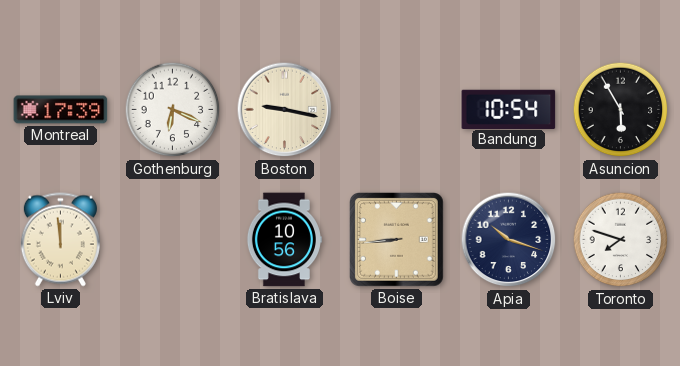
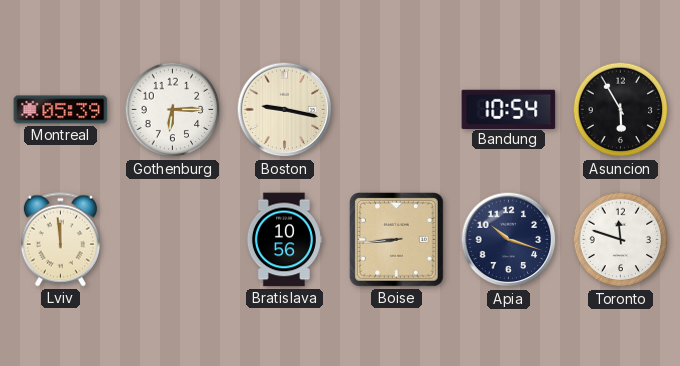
Montreal: 17:39 -> 05:39
Gothenburg: 6:19 -> 6:15
Toronto: 7:48 -> 11:48
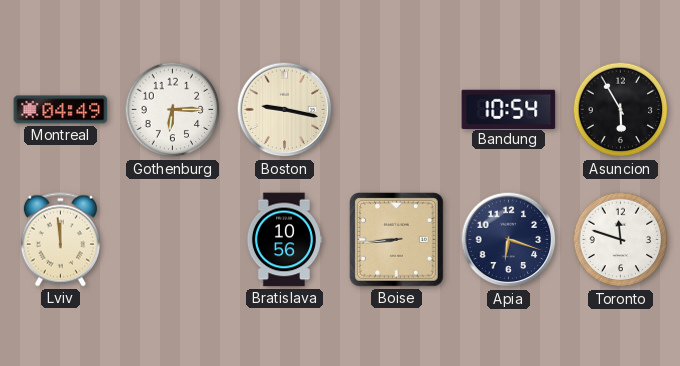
Montreal: 05:39 -> 04:49
Apia: 10:18 -> 6:18
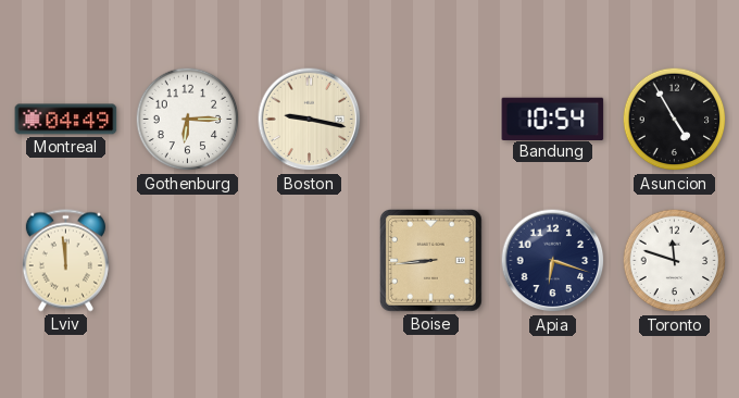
Asuncion: 5:55 -> 4:55
Bratislava: 10:56 -> none
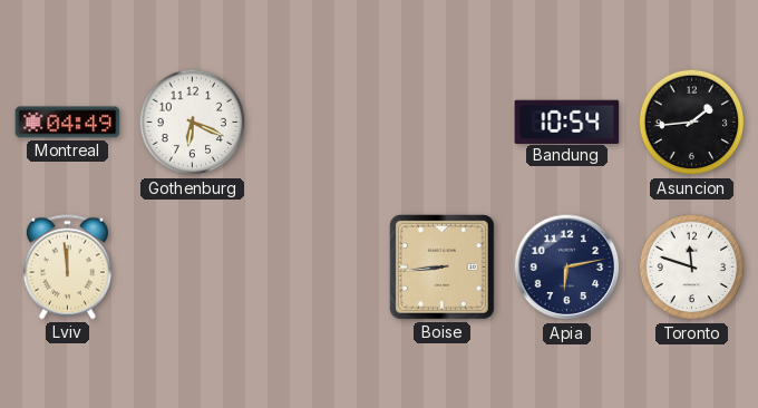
Gothenburg: 6:15 -> 6:19
Boston: 9:17 -> none
Asuncion: 4:55 -> 1:44
Apia: 6:18 -> 6:13
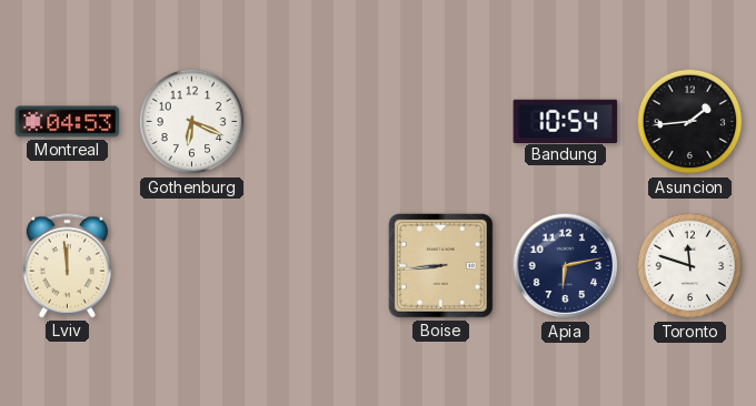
Montreal: 04:49 -> 04:53
